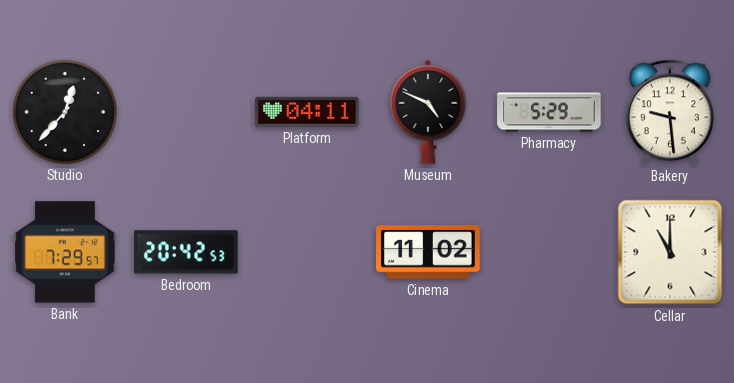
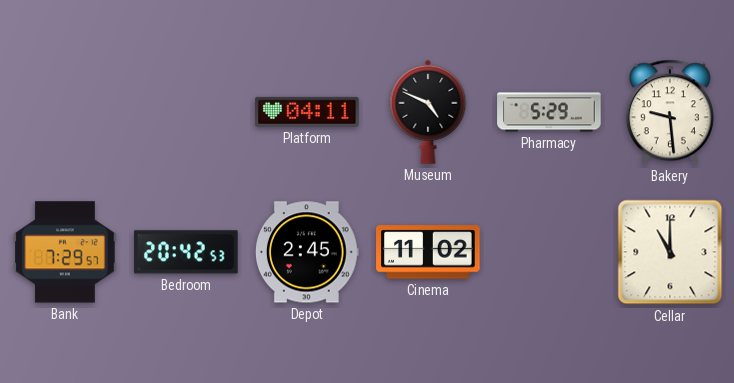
Studio: 12:37 -> none
Depot: none -> 2:45
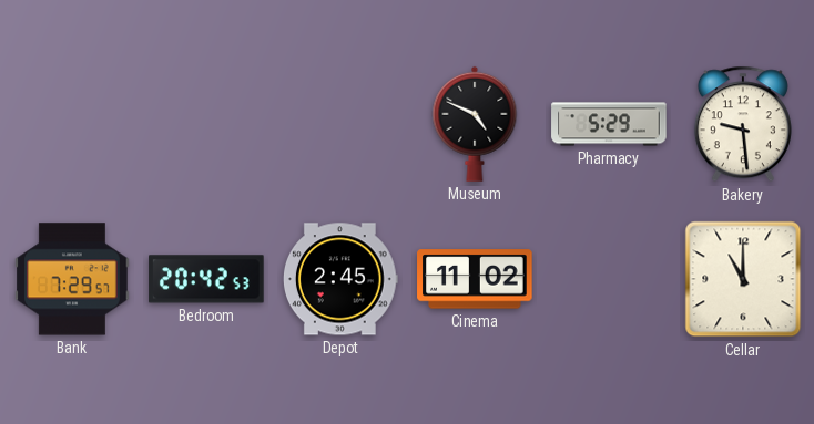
Platform: 04:11 -> none
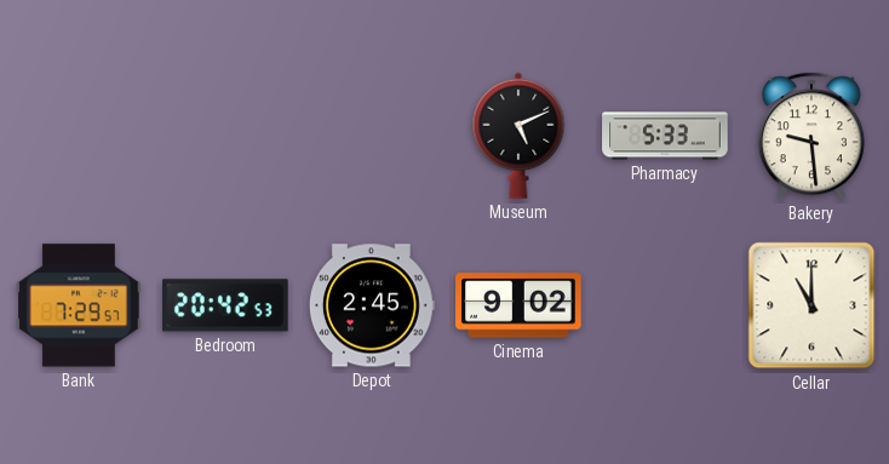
Museum: 4:49 -> 5:11
Pharmacy: 5:29 -> 5:33
Cinema: 11:02 -> 9:02
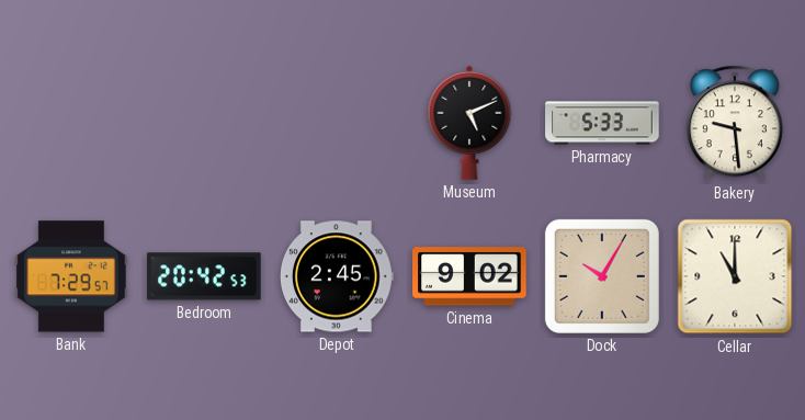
Dock: none -> 10:05
